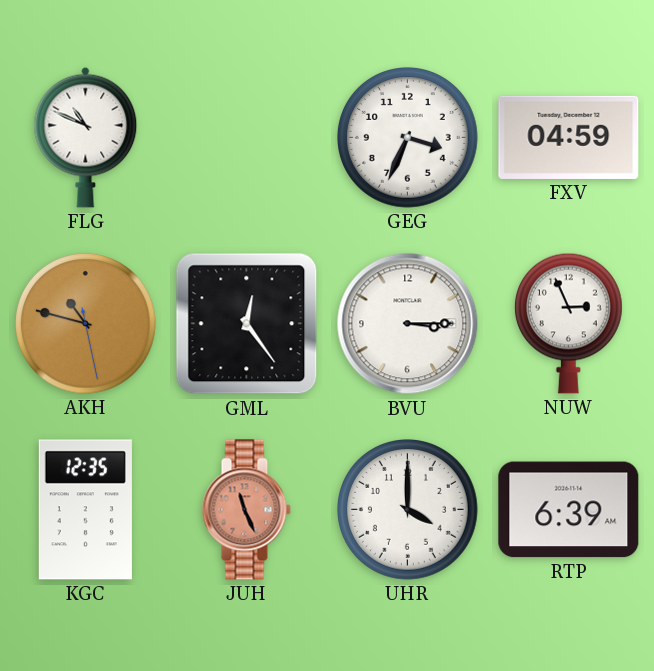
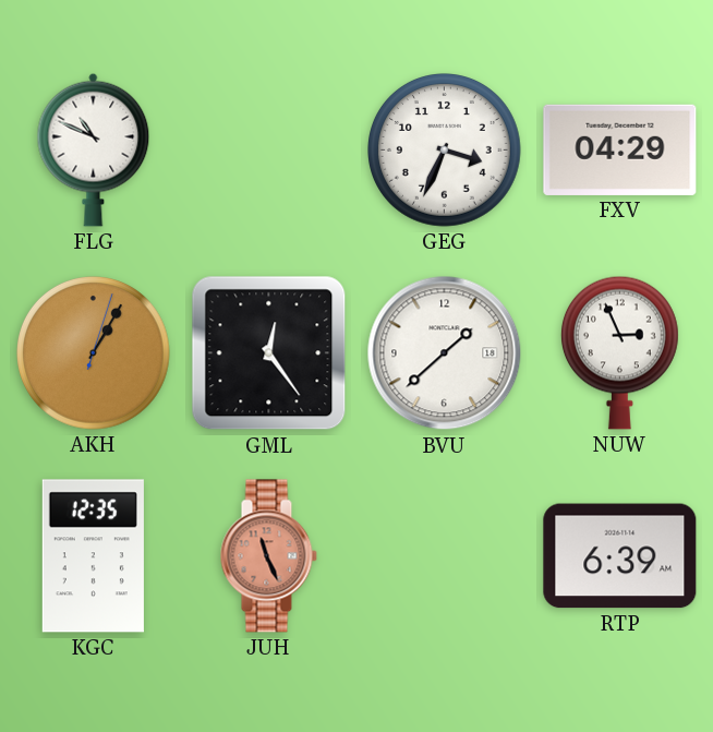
FXV: 04:59 -> 04:29
AKH: 10:47 -> 1:05
BVU: 3:15 -> 1:38
UHR: 4:00 -> none
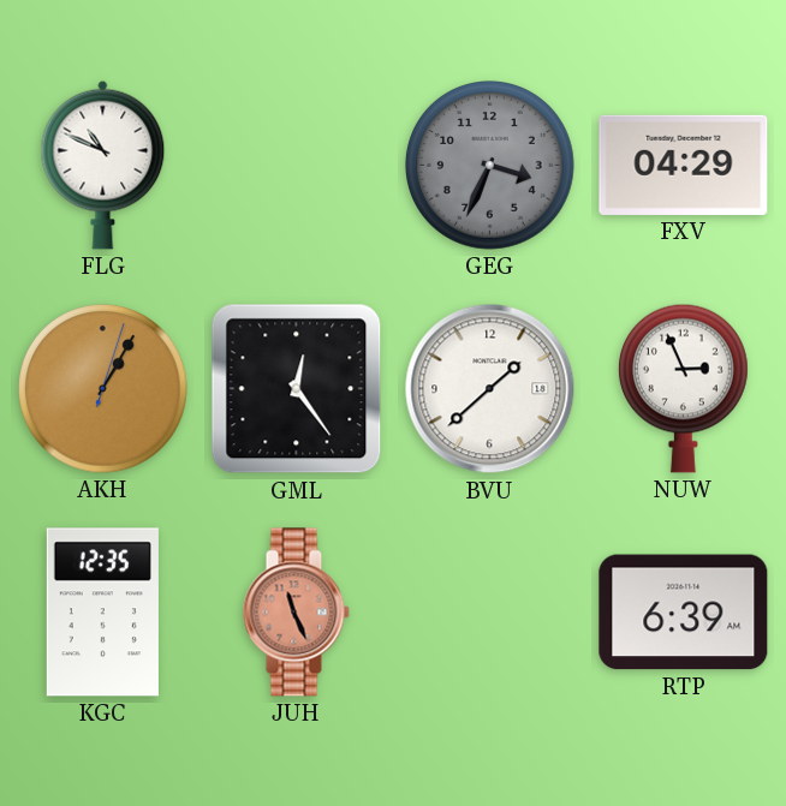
GEG dial: white -> grey
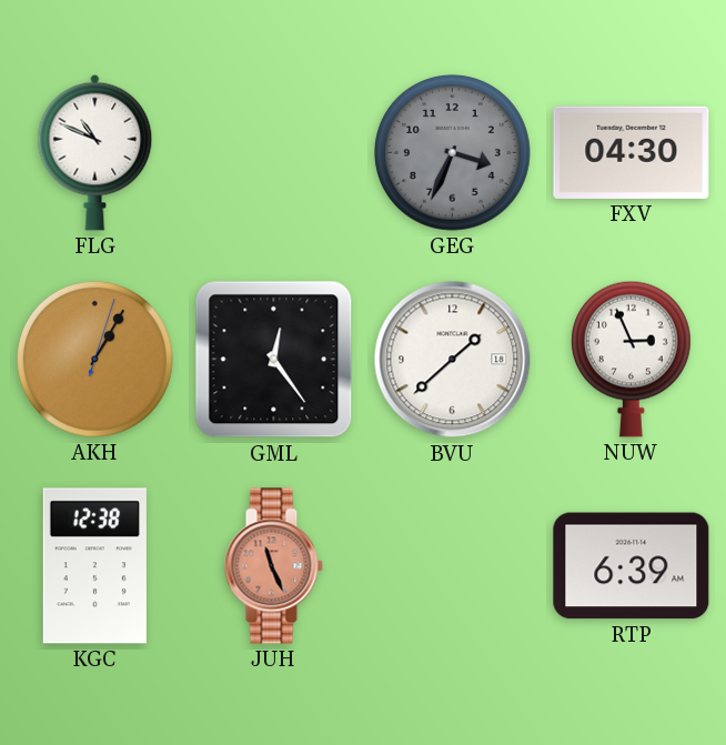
FXV: 04:29 -> 04:30
KGC: 12:35 -> 12:38
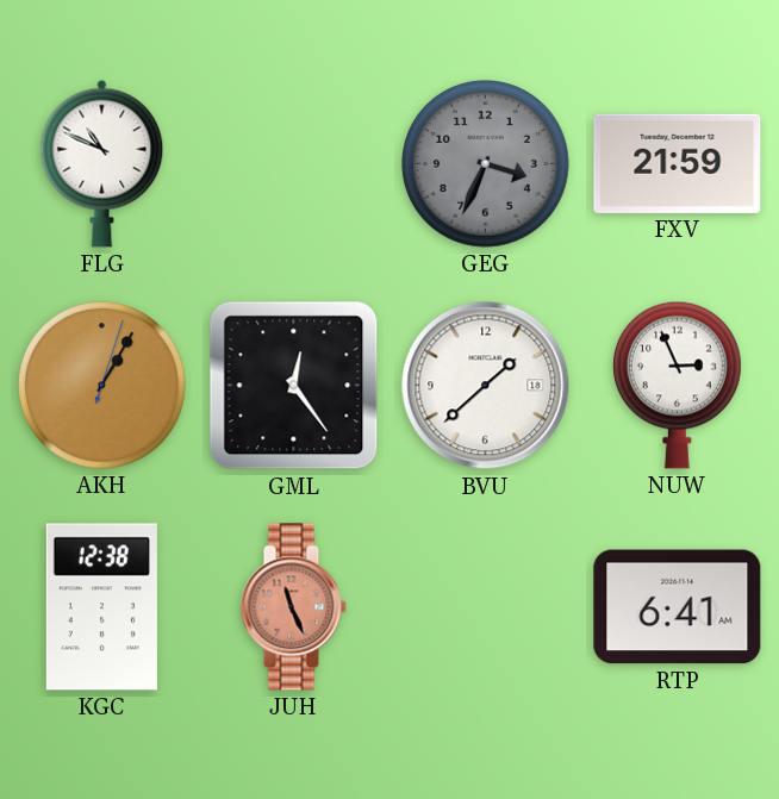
FXV: 04:30 -> 21:59
RTP: 6:39 -> 6:41
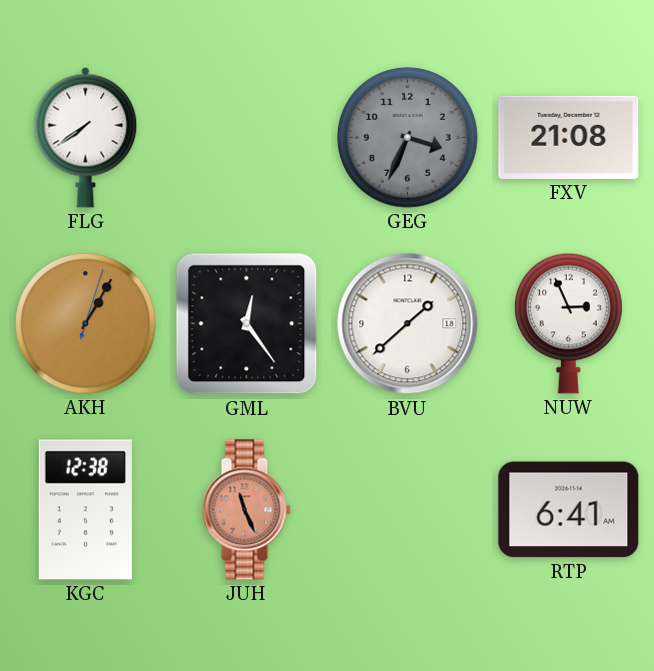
FLG: 10:49 -> 7:39
FXV: 21:59 -> 21:08
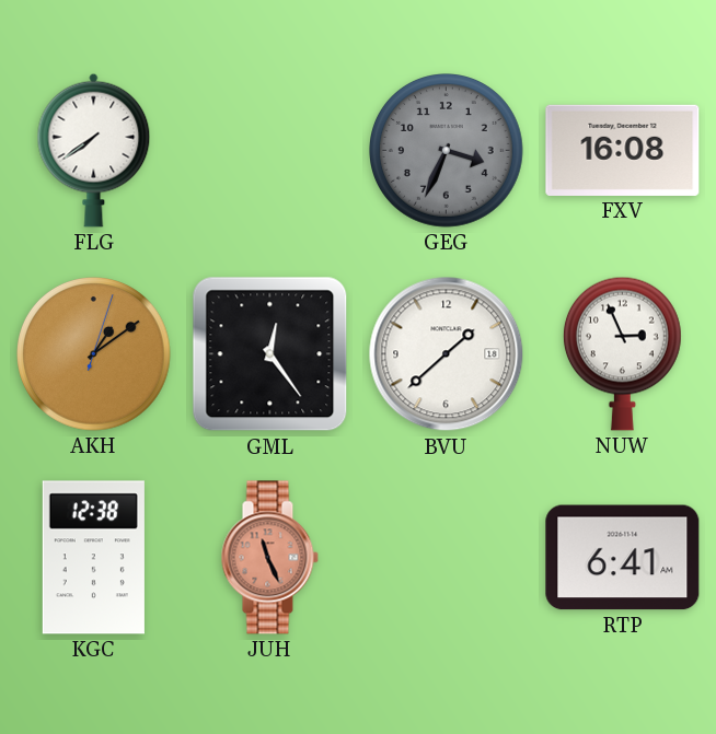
FXV: 21:08 -> 16:08
AKH: 1:05 -> 1:09
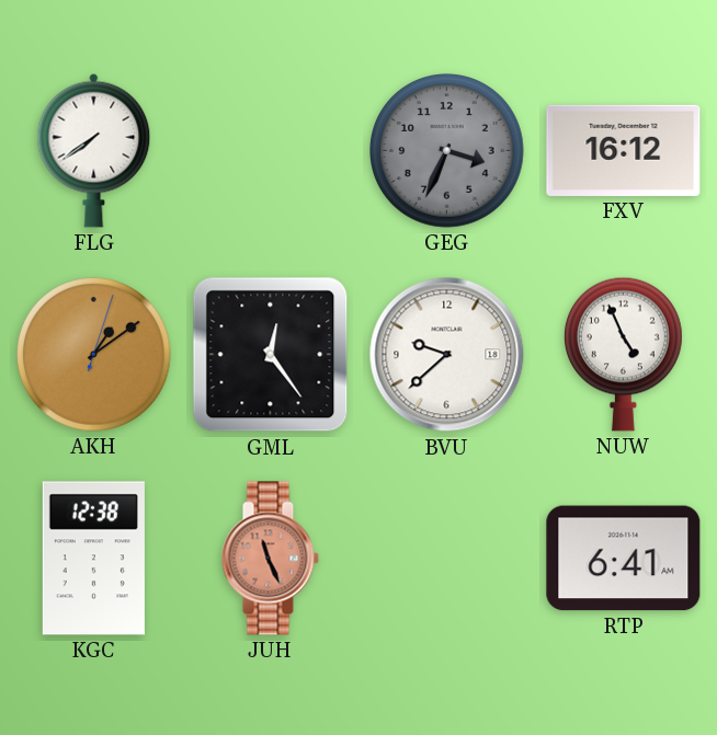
FXV: 16:08 -> 16:12
BVU: 1:38 -> 9:38
NUW: 2:56 -> 4:56
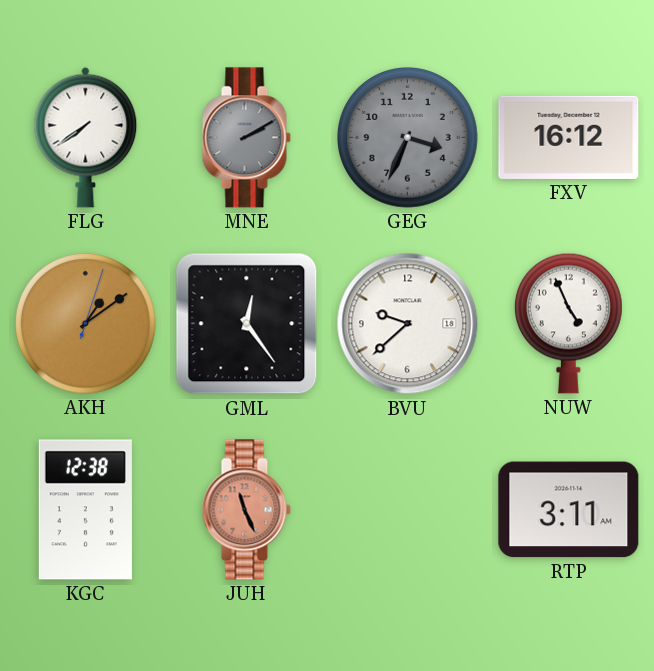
MNE: none -> 2:10
RTP: 6:41 -> 3:11
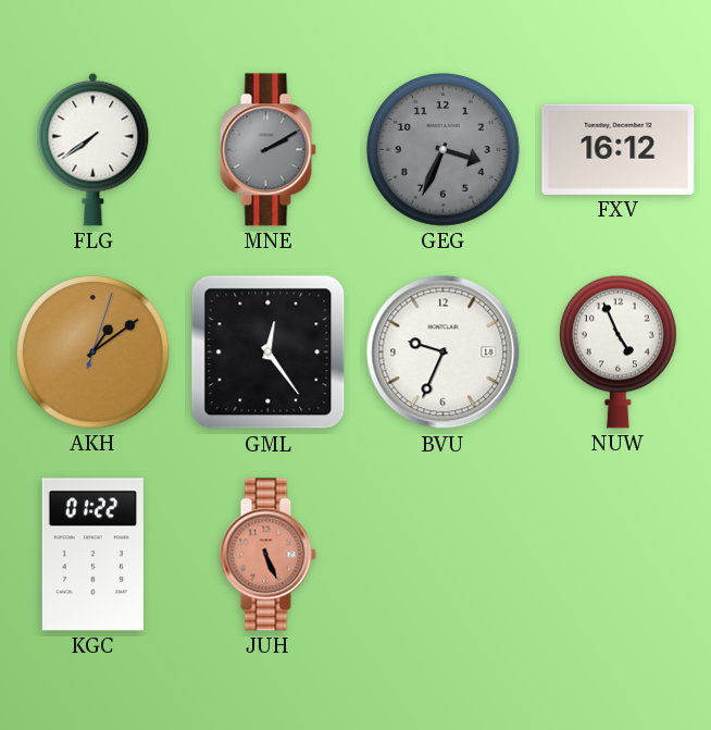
BVU: 9:38 -> 9:34
KGC: 12:38 -> 01:22
JUH: 11:26 -> 5:26
RTP: 3:11 -> none
